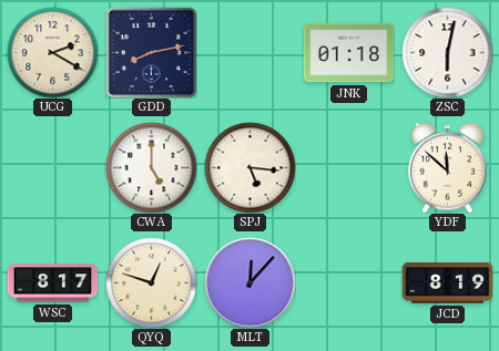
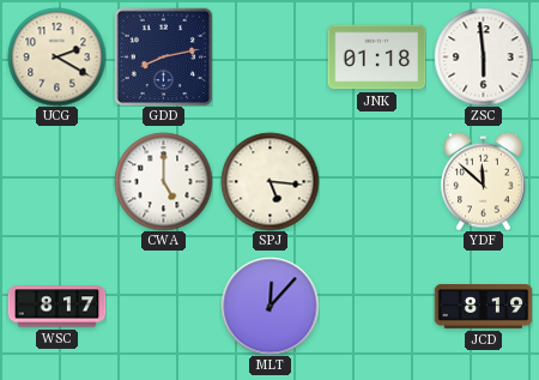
ZSC: 6:02 -> 5:59
QYQ: 12:48 -> none
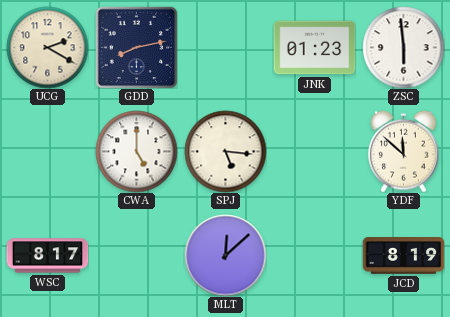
JNK: 01:18 -> 01:23
MLT: 12:07 -> 12:08
